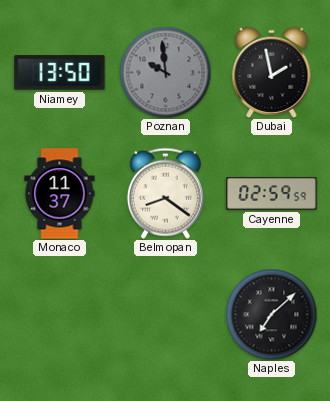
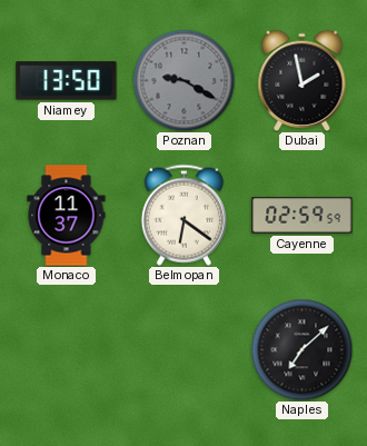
Poznan: 9:59 -> 9:20
Belmopan: 8:21 -> 6:21
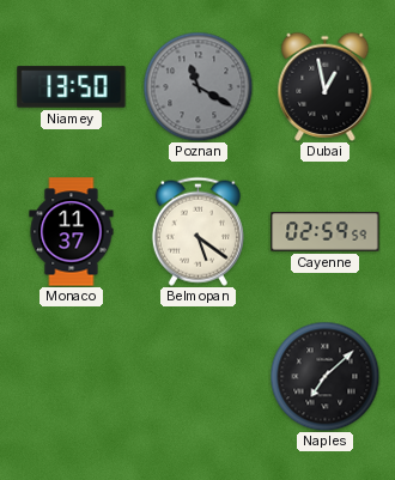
Poznan: 9:20 -> 11:20
Dubai: 1:58 -> 12:58
Belmopan: 6:21 -> 5:21
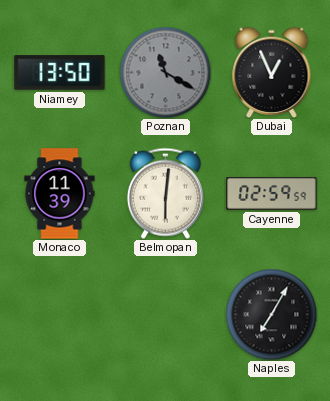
Dubai: 12:58 -> 12:56
Monaco: 11:37 -> 11:39
Belmopan: 5:21 -> 6:01
Naples: 7:08 -> 7:05
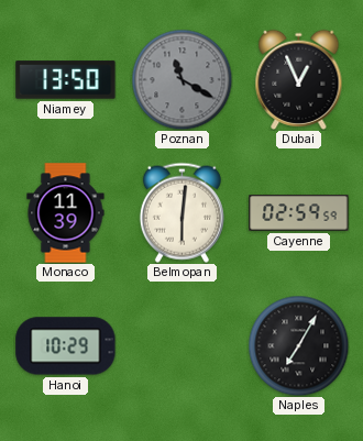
Hanoi: none -> 10:29
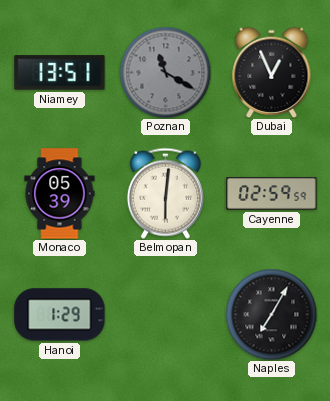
Niamey: 13:50 -> 13:51
Monaco: 11:39 -> 05:39
Hanoi: 10:29 -> 1:29
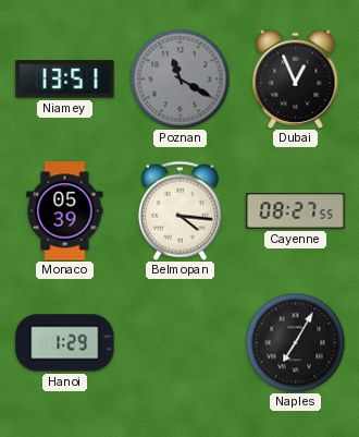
Belmopan: 6:01 -> 4:16
Cayenne: 02:59 -> 08:27
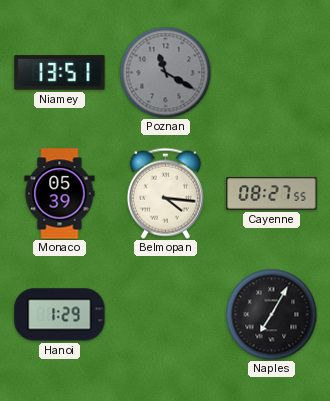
Dubai: 12:56 -> none
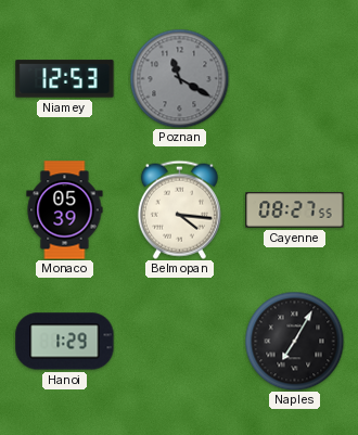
Niamey: 13:51 -> 12:53
